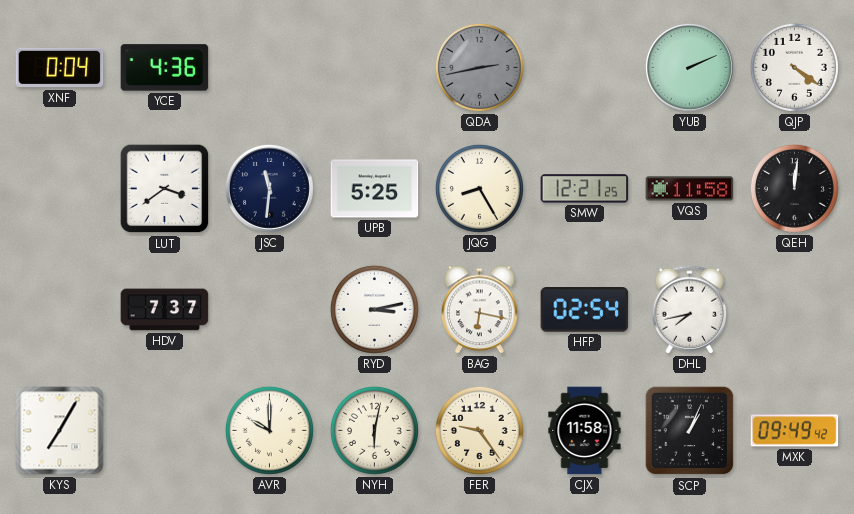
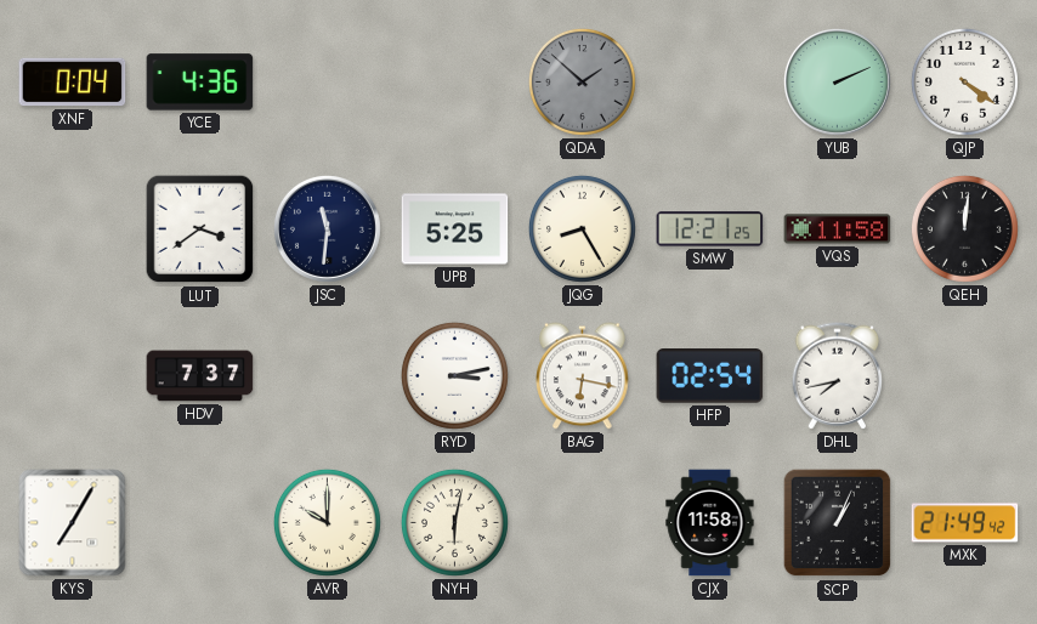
QDA: 2:43 -> 1:52
FER: 9:24 -> none
MXK: 09:49 -> 21:49
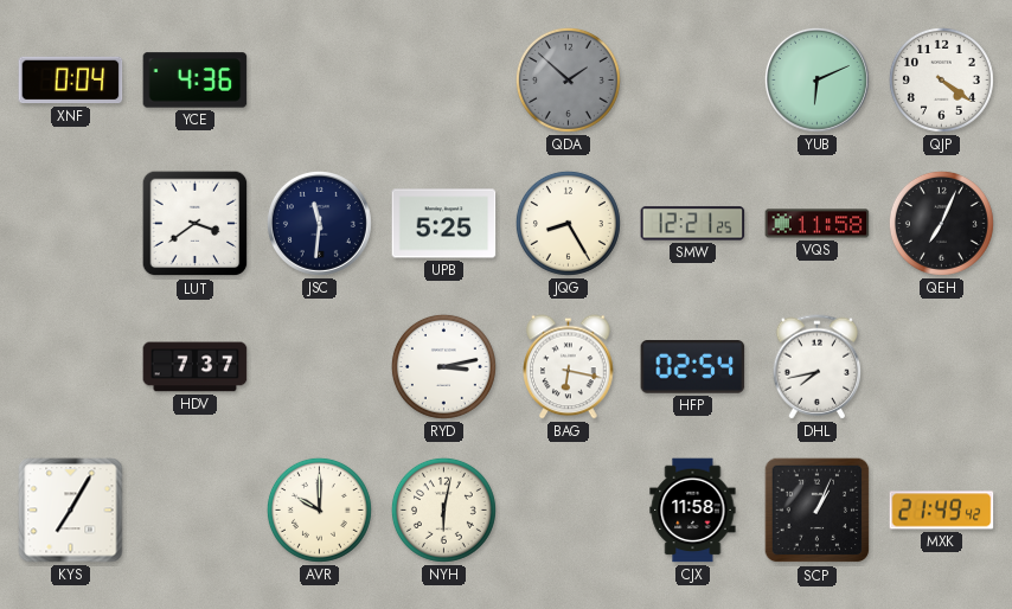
YUB: 2:11 -> 6:11
QEH: 12:01 -> 7:04
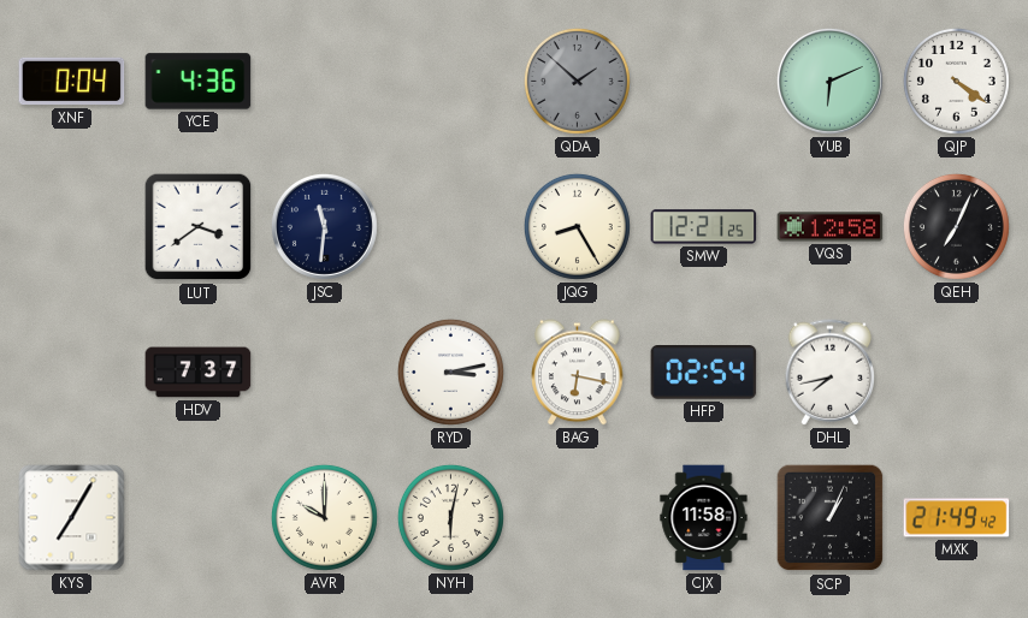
UPB: 5:25 -> none
VQS: 11:58 -> 12:58
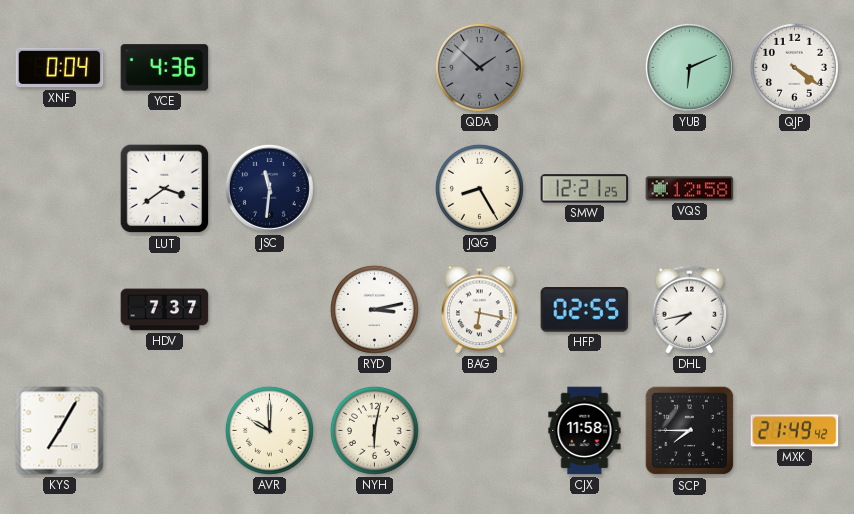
QEH: 7:04 -> none
HFP: 02:54 -> 02:55
SCP: 1:04 -> 7:45
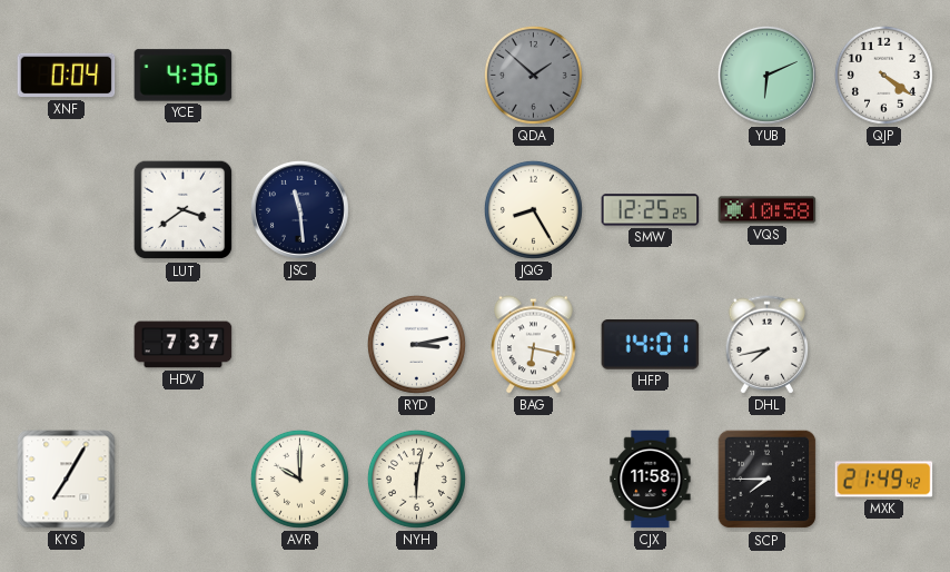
JSC: 11:31 -> 11:29
SMW: 12:21 -> 12:25
VQS: 12:58 -> 10:58
HFP: 02:55 -> 14:01
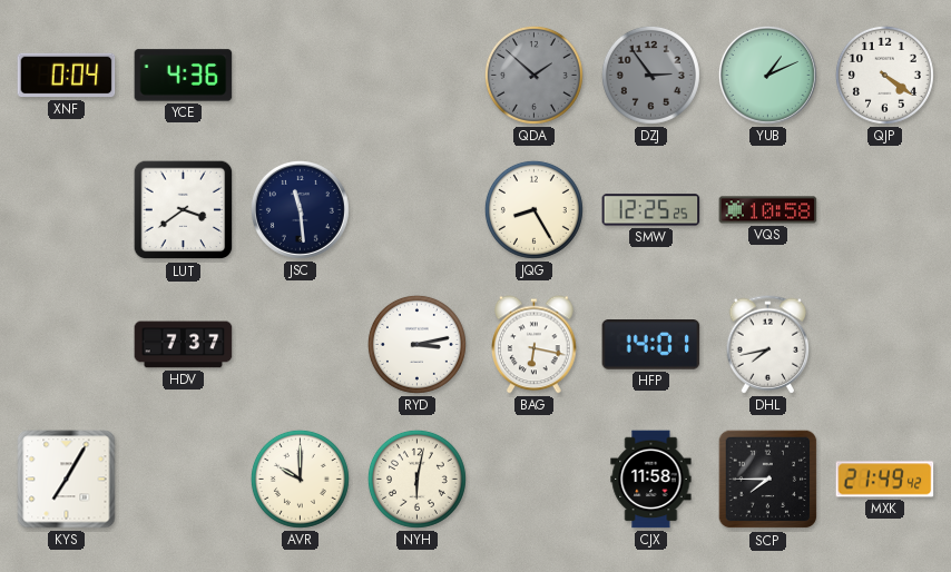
DZJ: none -> 2:54
YUB: 6:11 -> 1:11
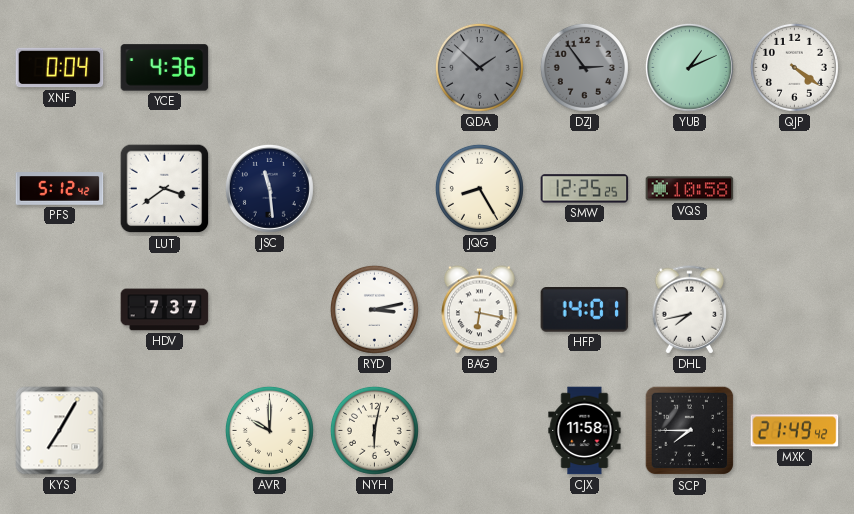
PFS: none -> 5:12
